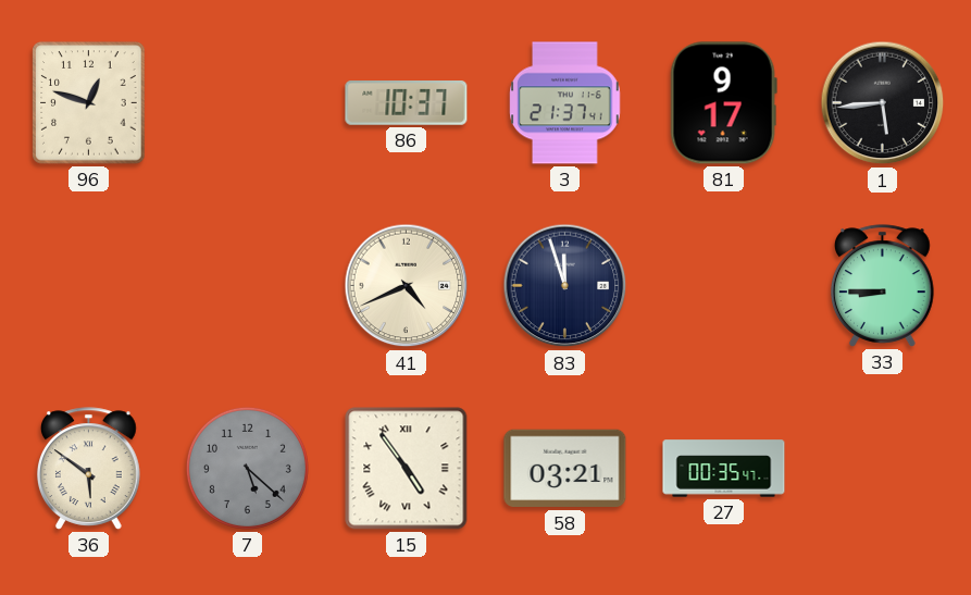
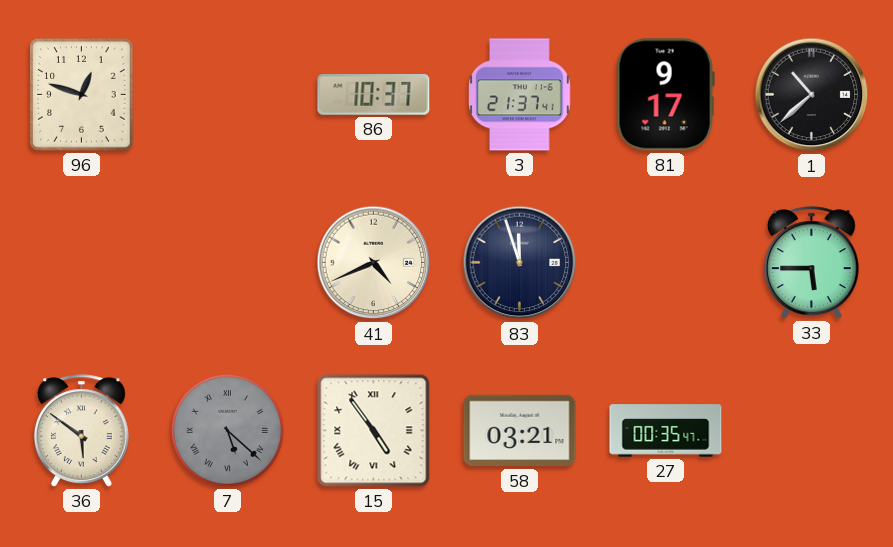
1: 5:44 -> 10:38
33: 8:45 -> 5:45
7 numerals: Arabic -> Roman
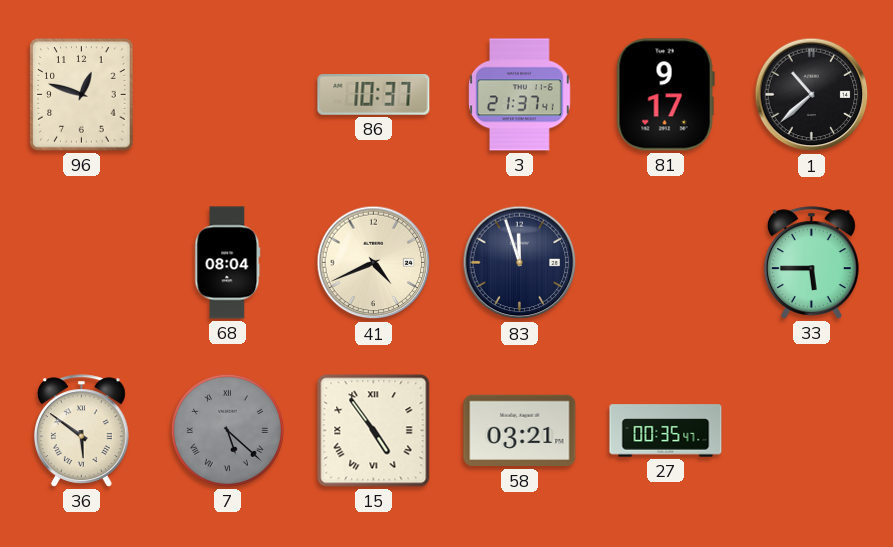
68: none -> 08:04
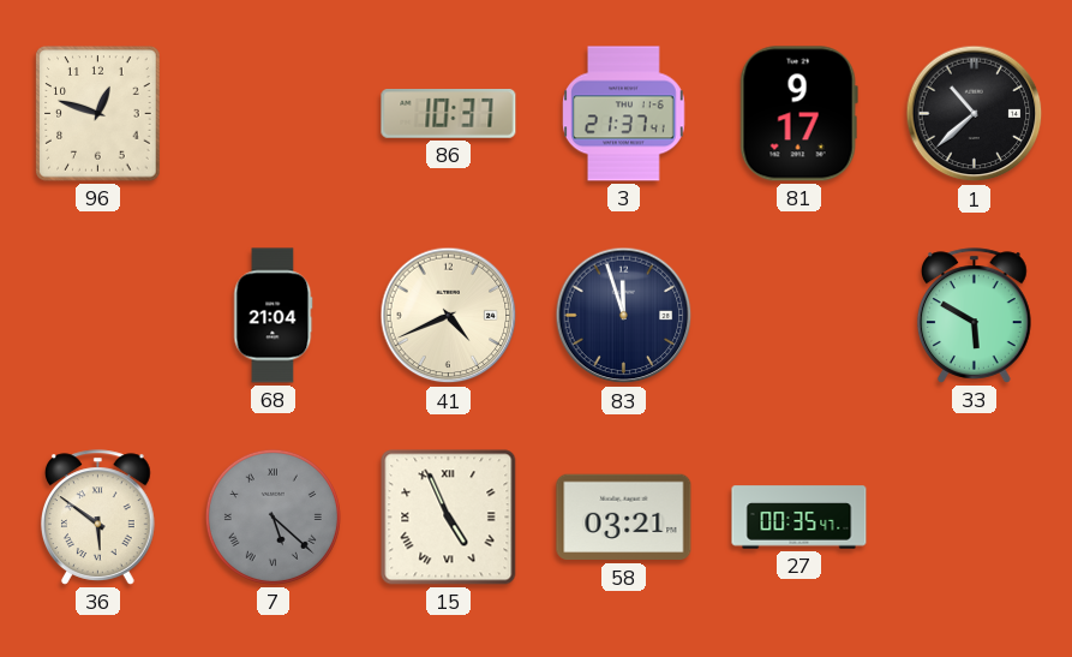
68: 08:04 -> 21:04
33: 5:45 -> 5:50
15: 4:54 -> 4:56
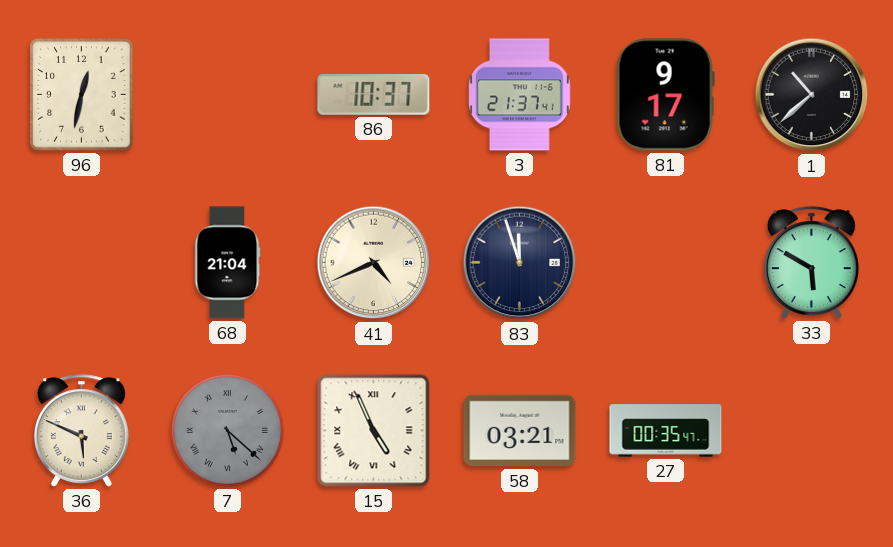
96: 12:48 -> 12:32
36: 5:51 -> 5:49
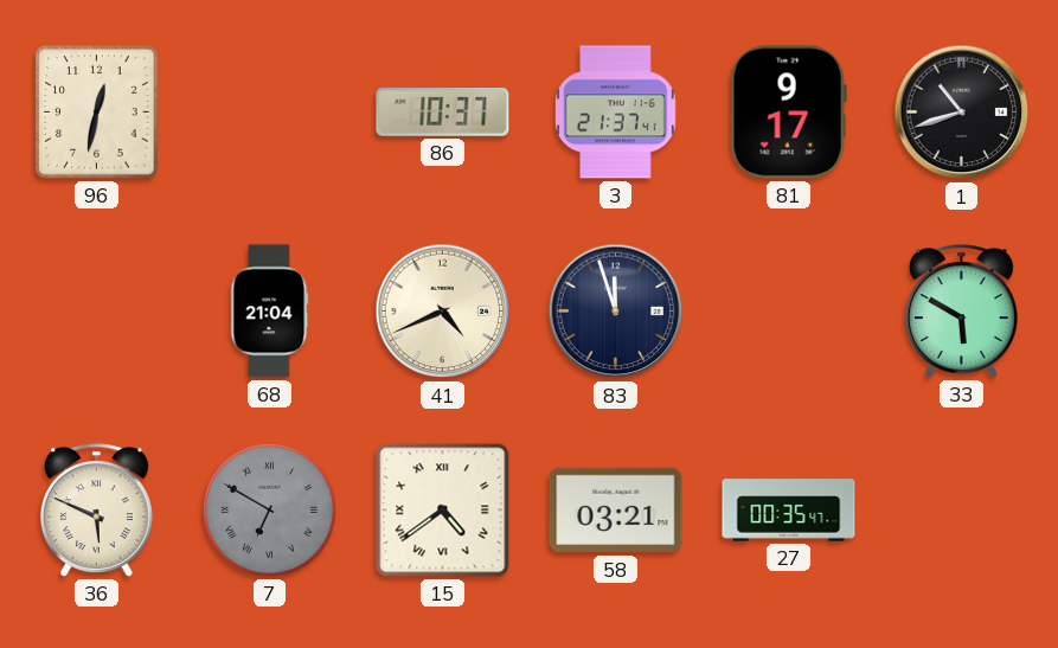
1: 10:38 -> 10:42
7: 5:22 -> 6:50
15: 4:56 -> 4:39
